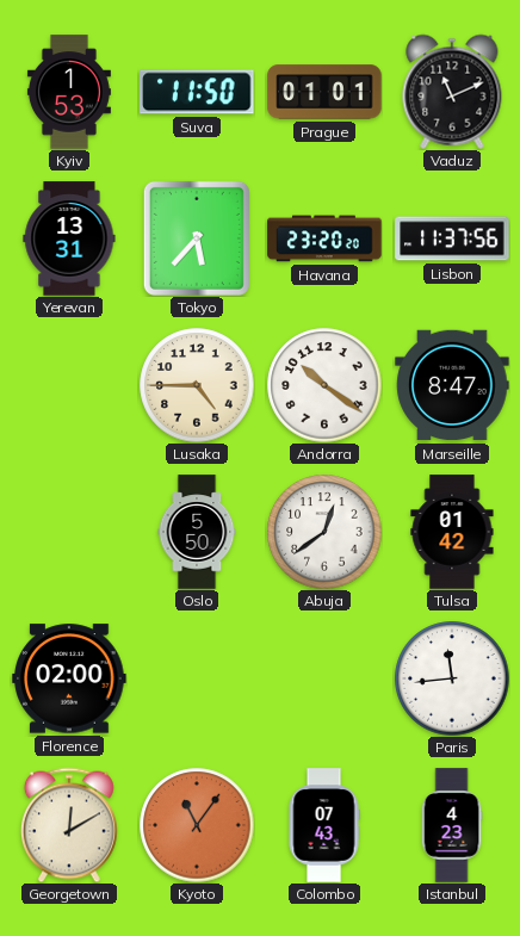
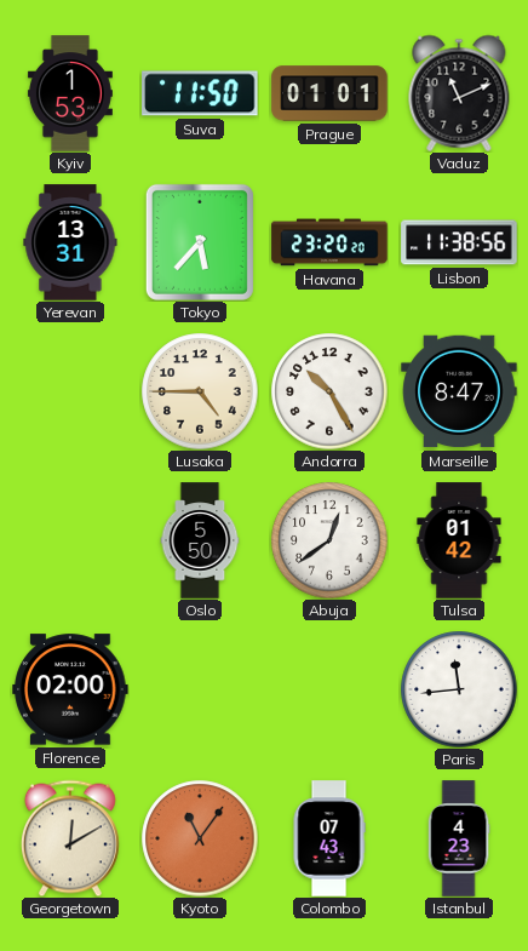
Lisbon: 11:37 -> 11:38
Andorra: 10:21 -> 10:25
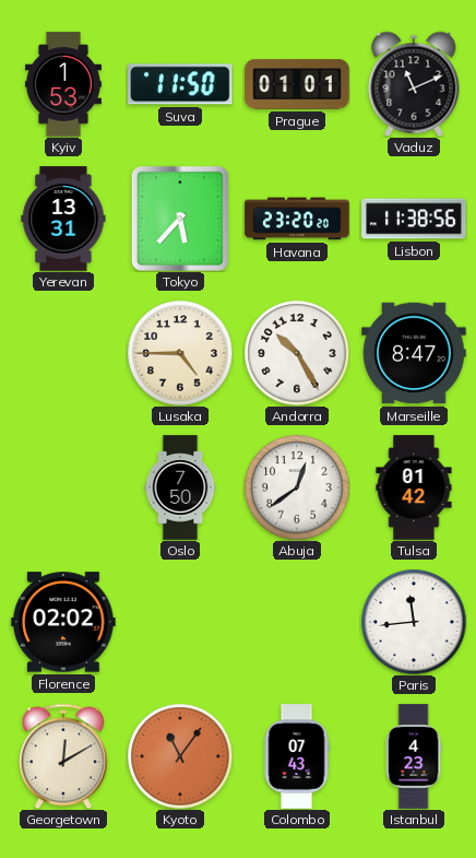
Oslo: 5:50 -> 7:50
Florence: 02:00 -> 02:02
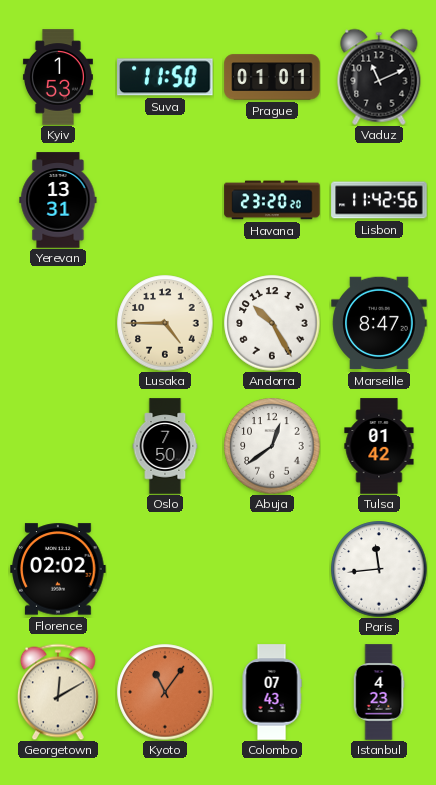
Tokyo: 5:37 -> none
Lisbon: 11:38 -> 11:42
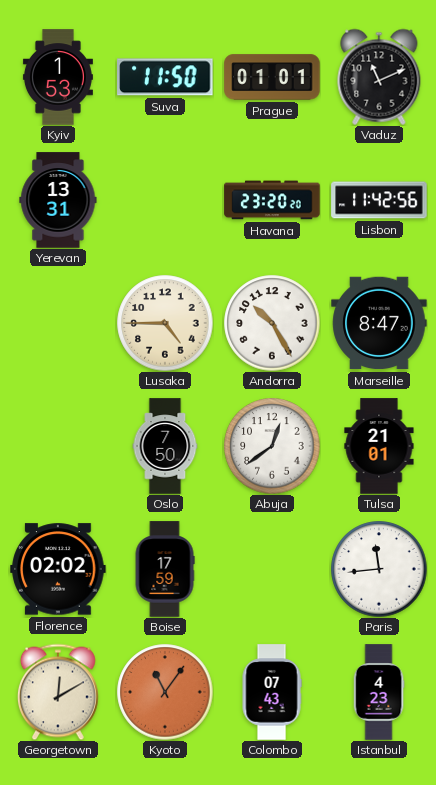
Tulsa: 01:42 -> 21:01
Boise: none -> 17:59
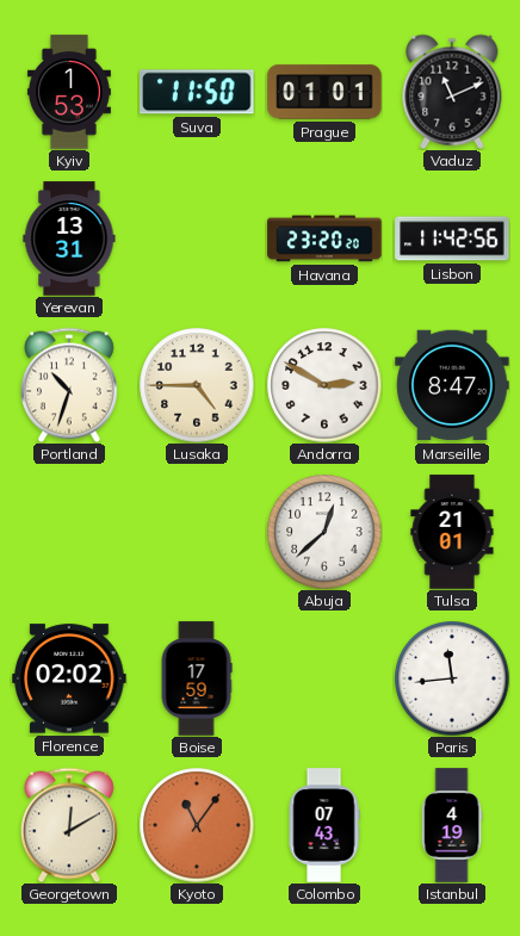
Portland: none -> 10:33
Andorra: 10:25 -> 2:50
Oslo: 7:50 -> none
Abuja: 12:39 -> 12:38
Istanbul: 4:23 -> 4:19
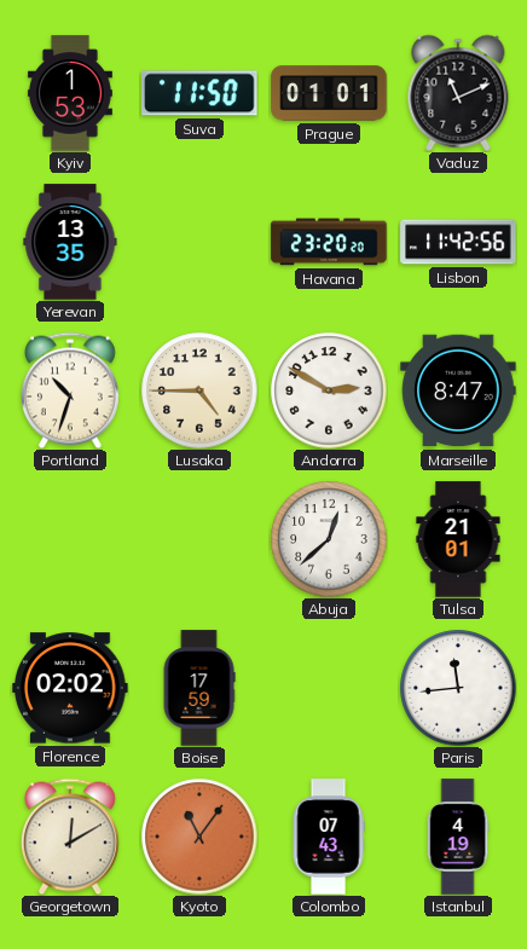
Yerevan: 13:31 -> 13:35
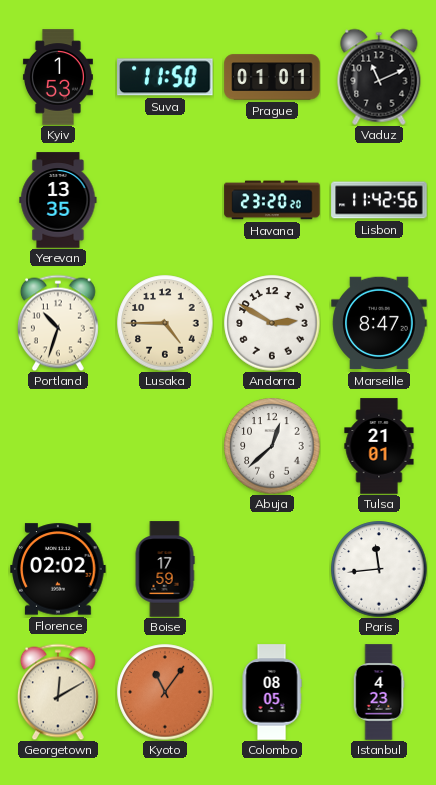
Colombo: 07:43 -> 08:05
Istanbul: 4:19 -> 4:23
